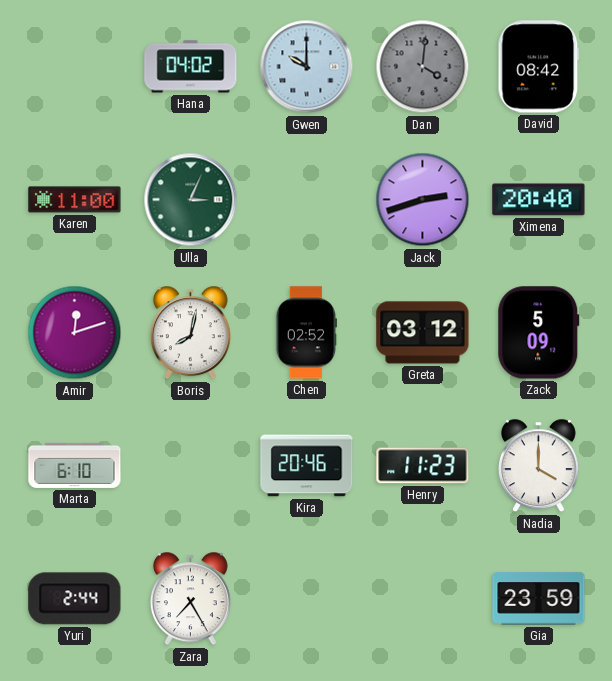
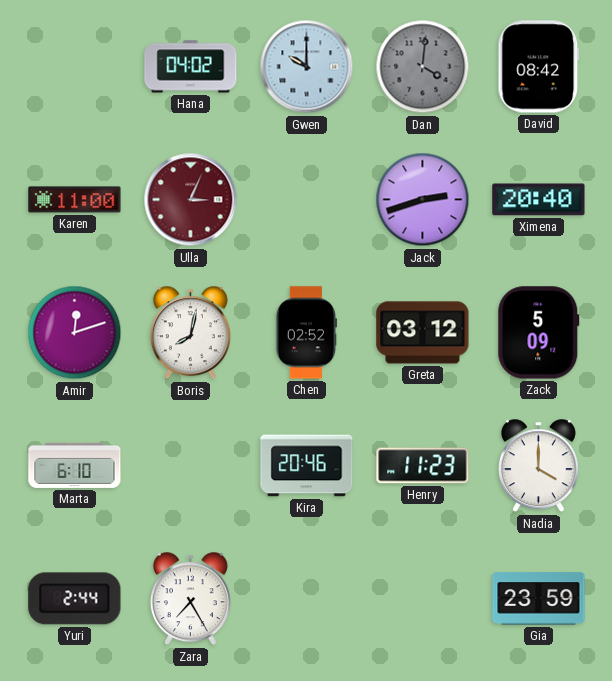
Ulla dial: green -> burgundy
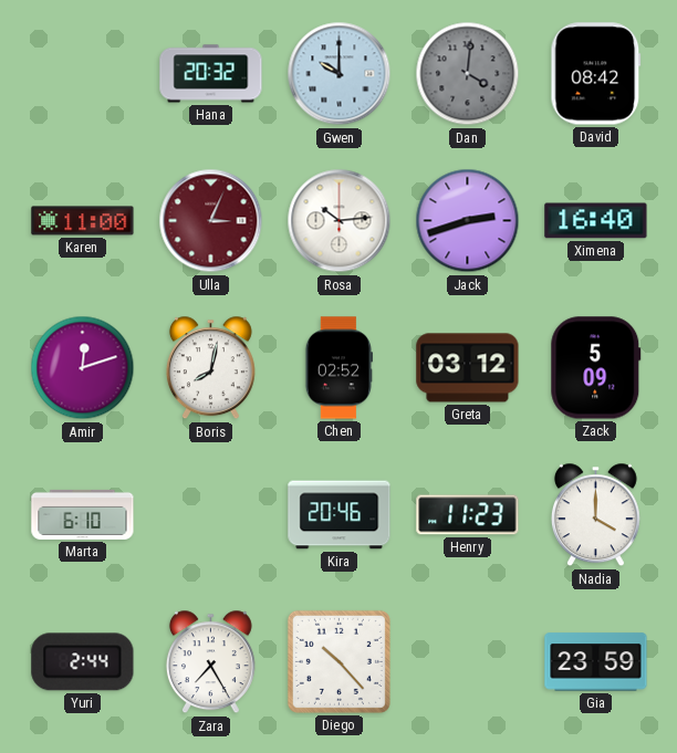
Hana: 04:02 -> 20:32
Rosa: none -> 10:14
Ximena: 20:40 -> 16:40
Diego: none -> 10:23
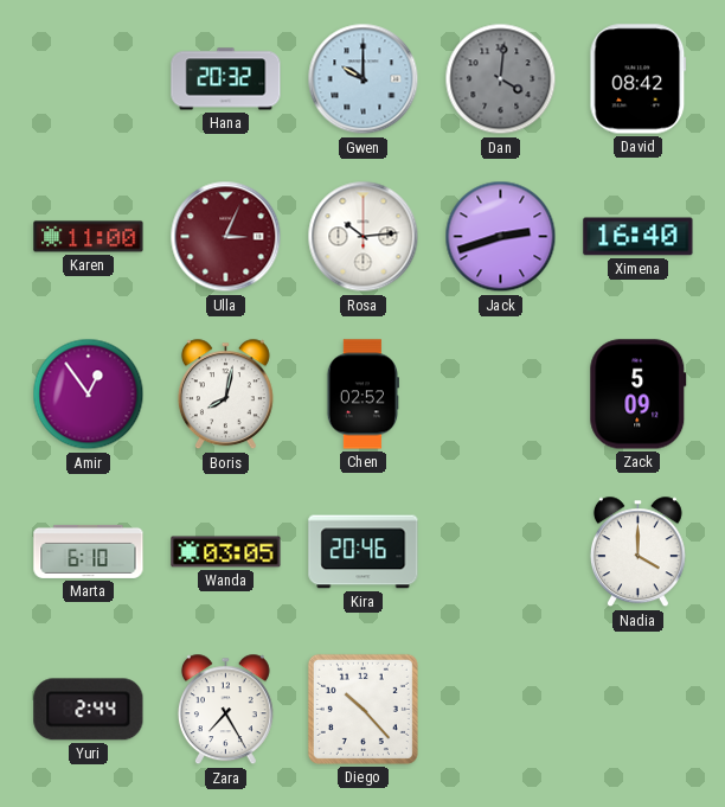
Amir: 12:12 -> 12:54
Greta: 03:12 -> none
Wanda: none -> 03:05
Henry: 11:23 -> none
Gia: 23:59 -> none
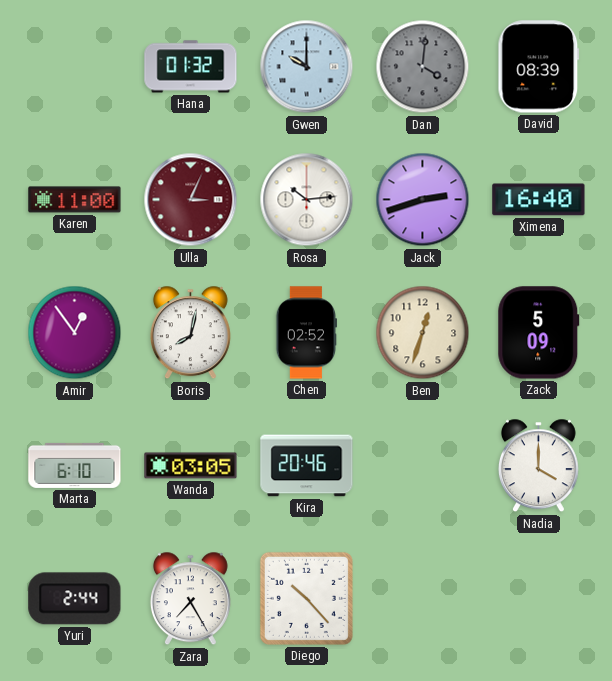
Hana: 20:32 -> 01:32
David: 08:42 -> 08:39
Ben: none -> 12:33
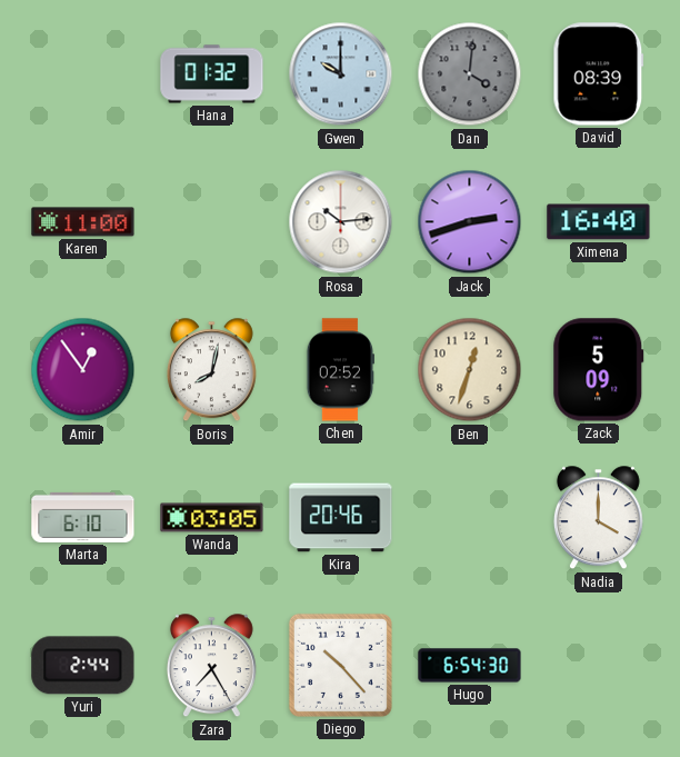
Ulla: 3:04 -> none
Hugo: none -> 6:54
